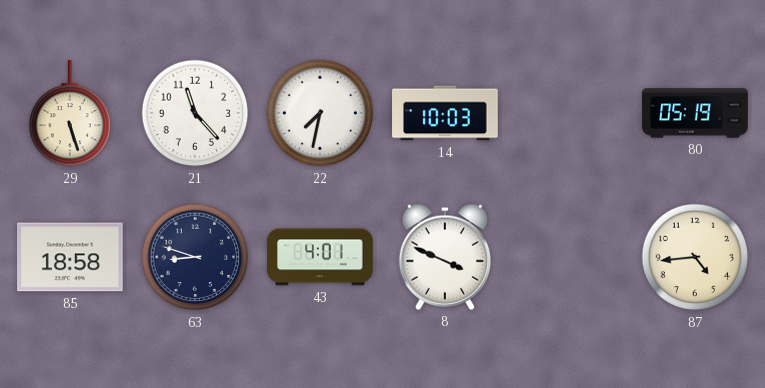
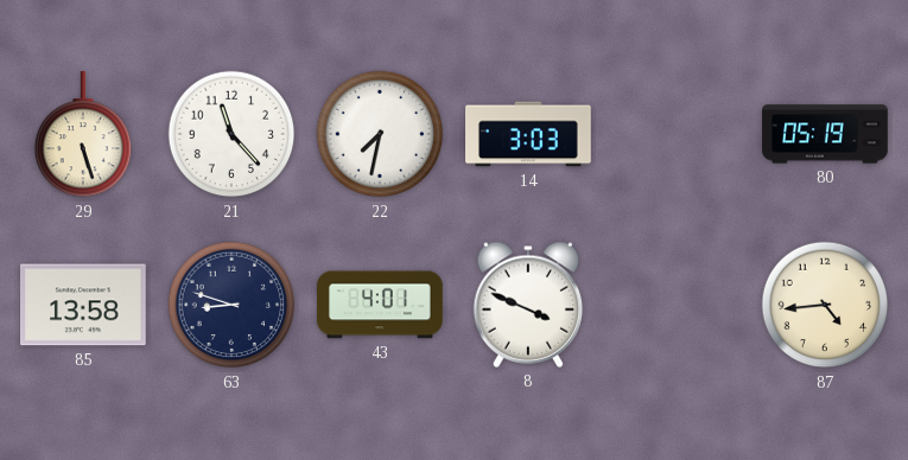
14: 10:03 -> 3:03
85: 18:58 -> 13:58
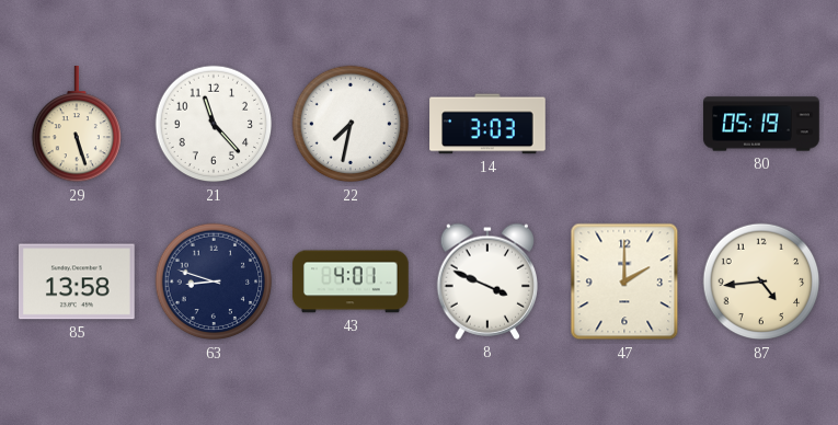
47: none -> 2:00
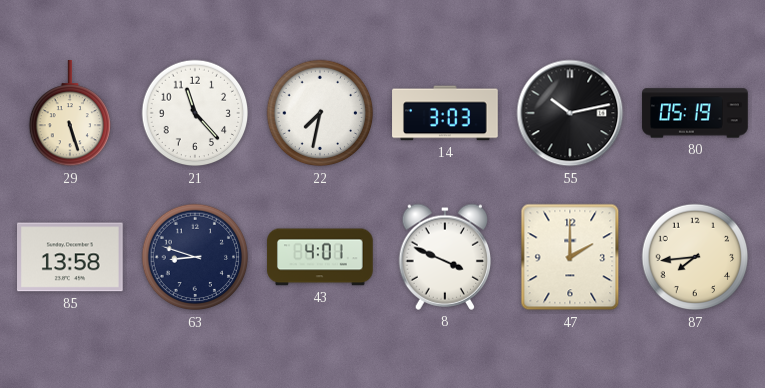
55: none -> 10:13
87: 4:44 -> 7:44
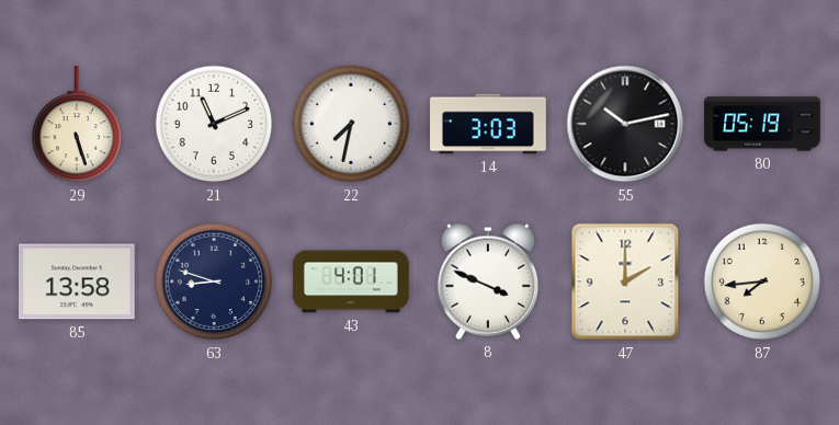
21: 11:23 -> 11:11
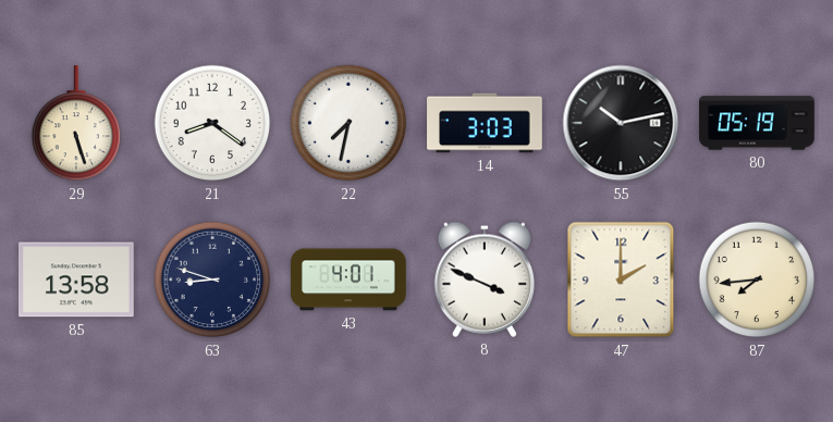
21: 11:11 -> 8:21
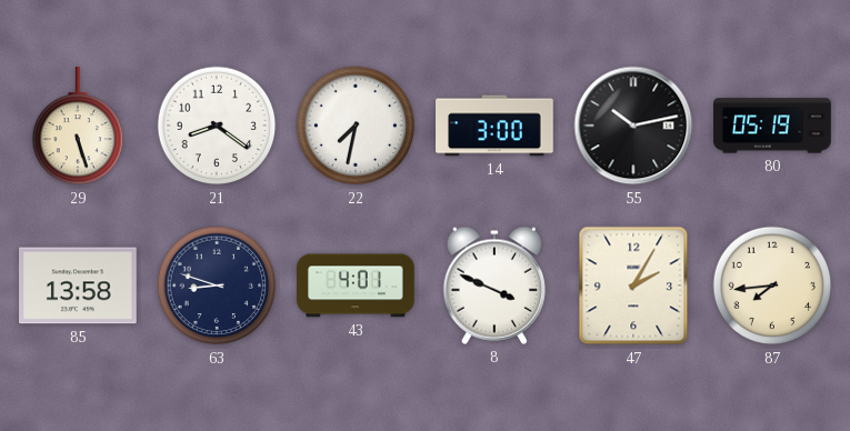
14: 3:03 -> 3:00
47: 2:00 -> 2:05
